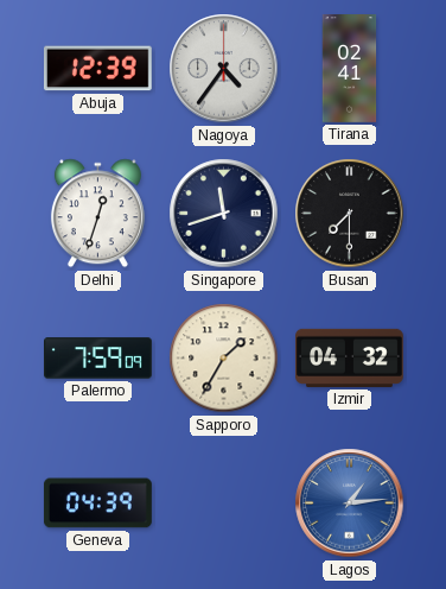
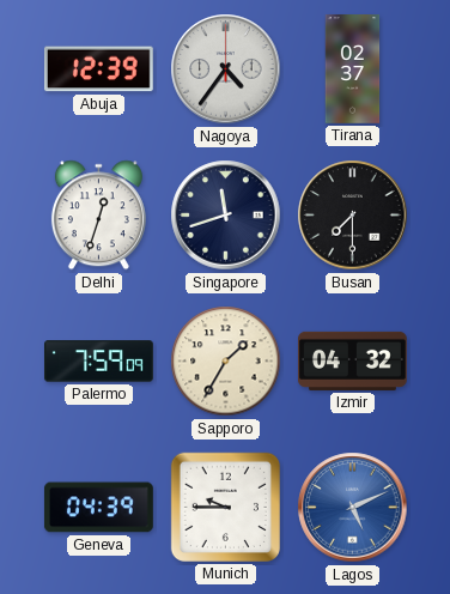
Tirana: 02:41 -> 02:37
Munich: none -> 9:45
Lagos: 1:14 -> 5:11
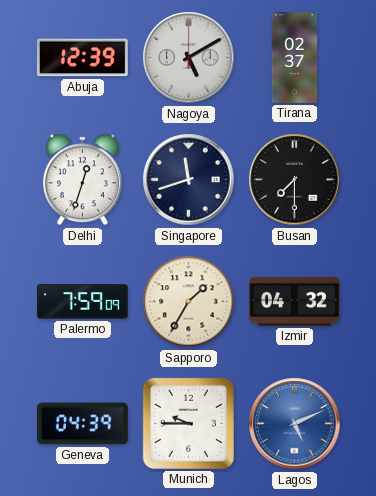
Nagoya: 4:36 -> 5:10
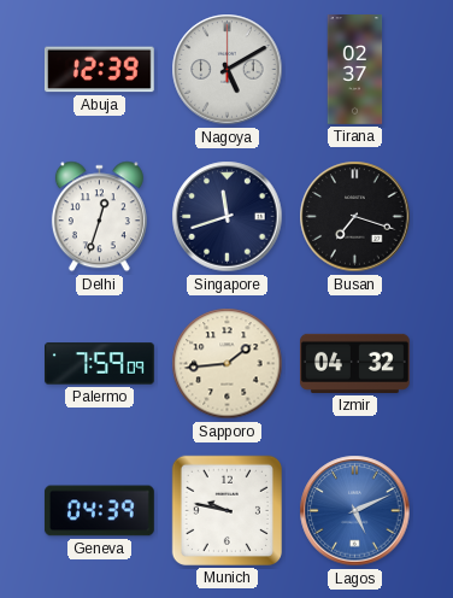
Busan: 7:30 -> 7:18
Sapporo: 1:35 -> 1:44
Munich: 9:45 -> 9:47
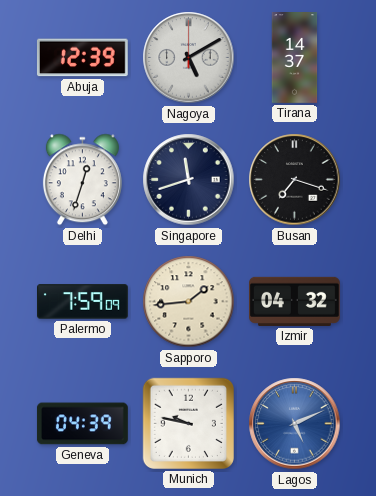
Tirana: 02:37 -> 14:37
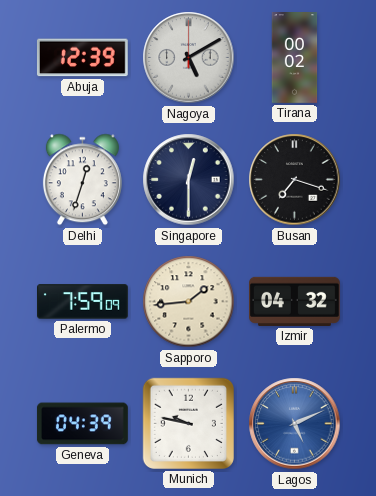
Tirana: 14:37 -> 00:02
Singapore: 11:42 -> 12:30
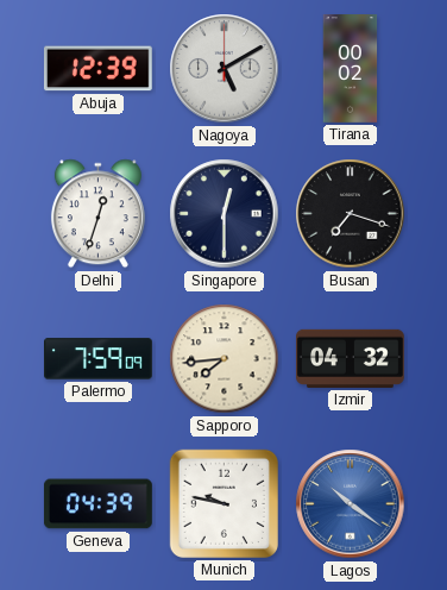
Sapporo: 1:44 -> 7:44
Lagos: 5:11 -> 10:21
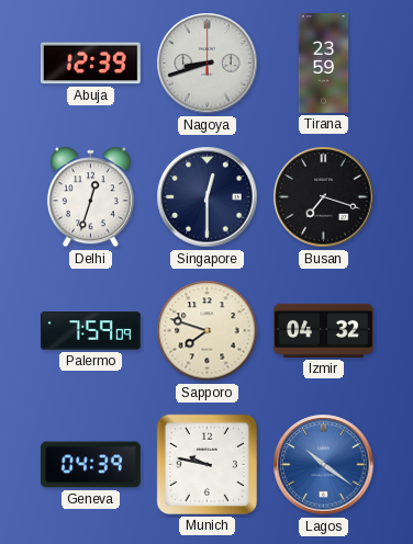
Nagoya: 5:10 -> 8:42
Tirana: 00:02 -> 23:59
Sapporo: 7:44 -> 7:48
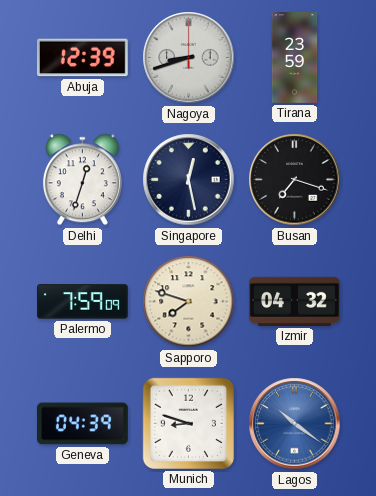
Singapore: 12:30 -> 12:28
Munich: 9:47 -> 8:48
